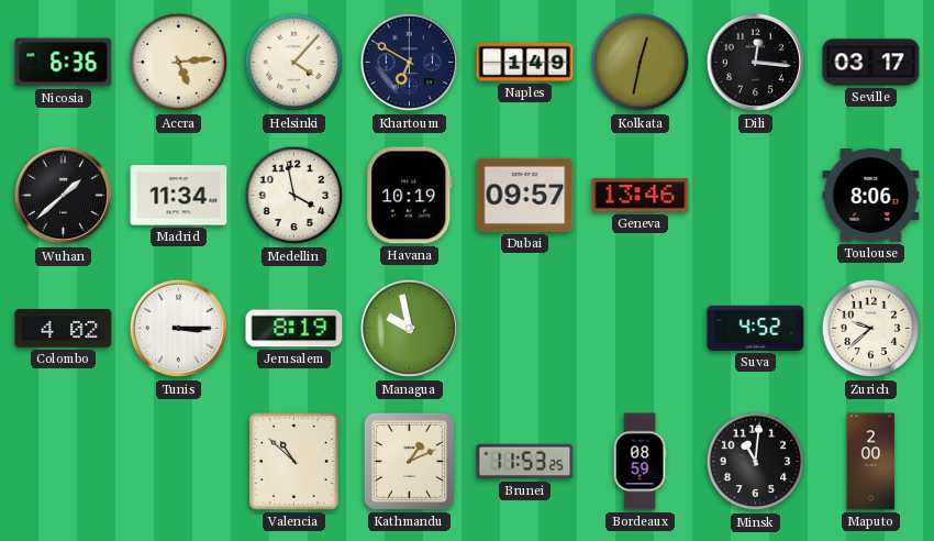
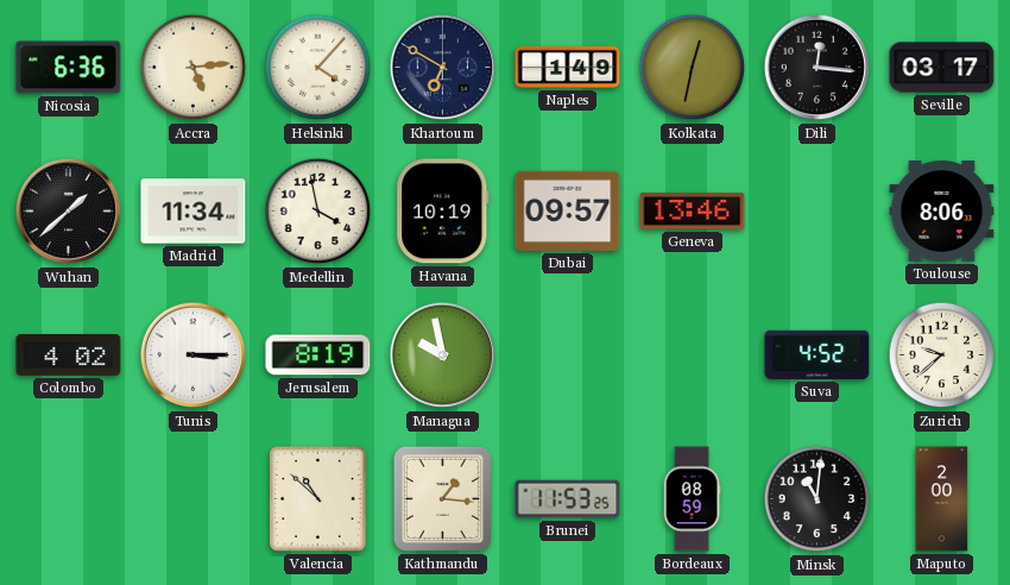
Kathmandu: 1:11 -> 1:16
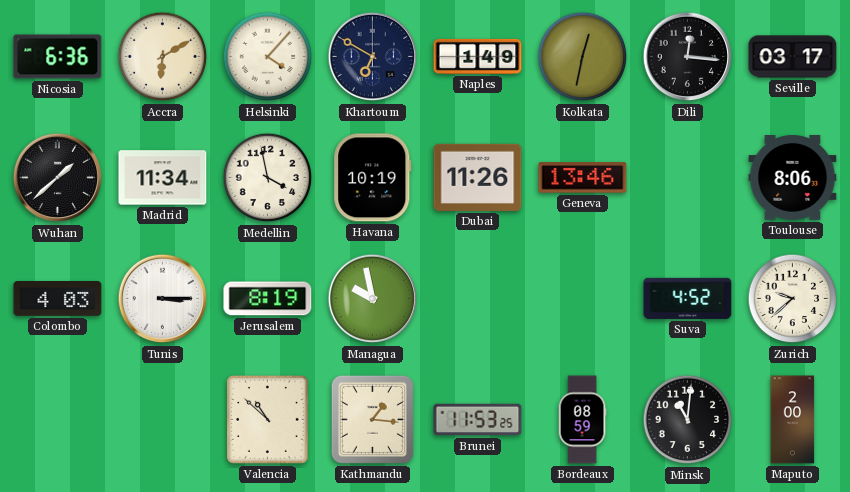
Accra: 5:14 -> 6:10
Dubai: 09:57 -> 11:26
Colombo: 4:02 -> 4:03
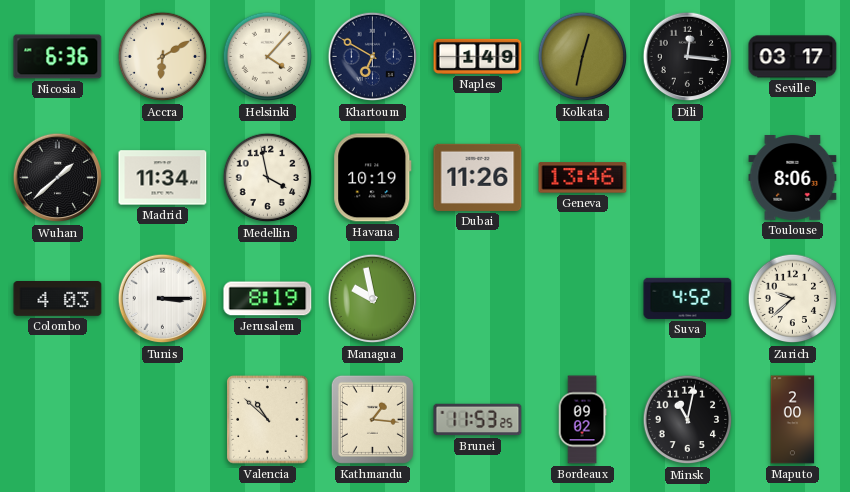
Bordeaux: 08:59 -> 09:02
Minsk: 11:01 -> 11:02
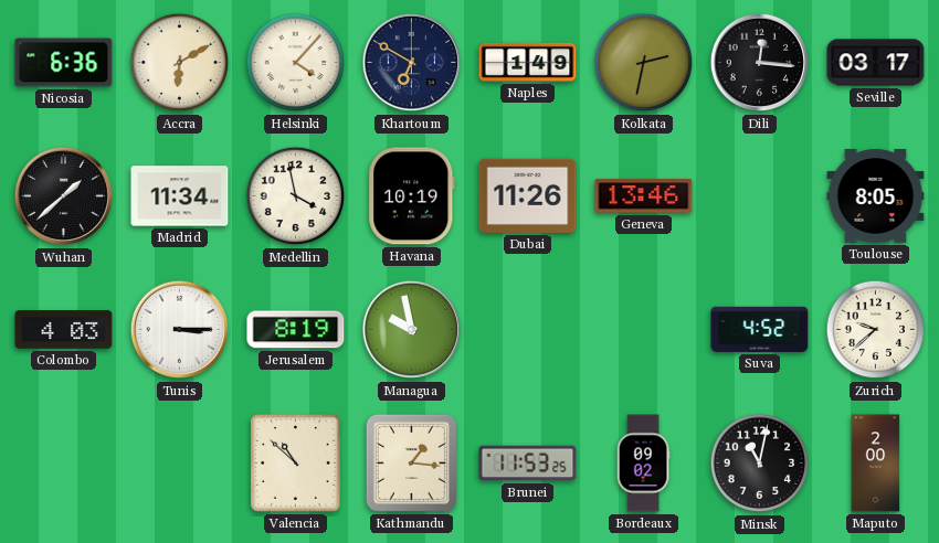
Kolkata: 12:32 -> 2:32
Toulouse: 8:06 -> 8:05
